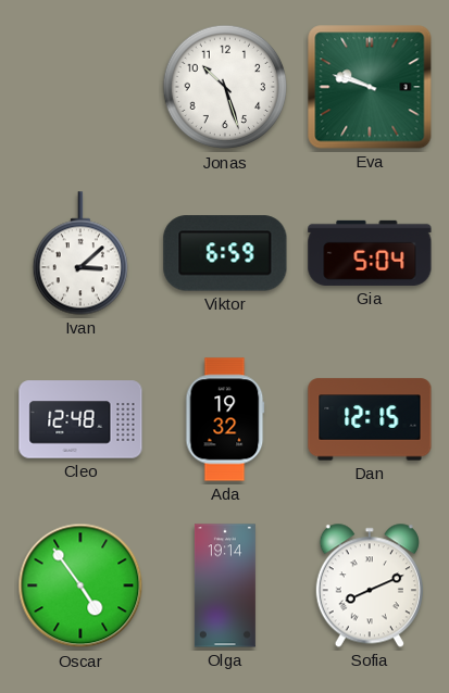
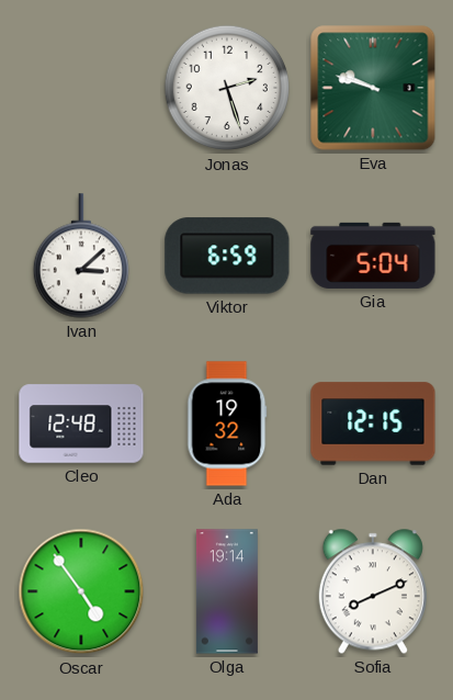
Jonas: 10:27 -> 2:27
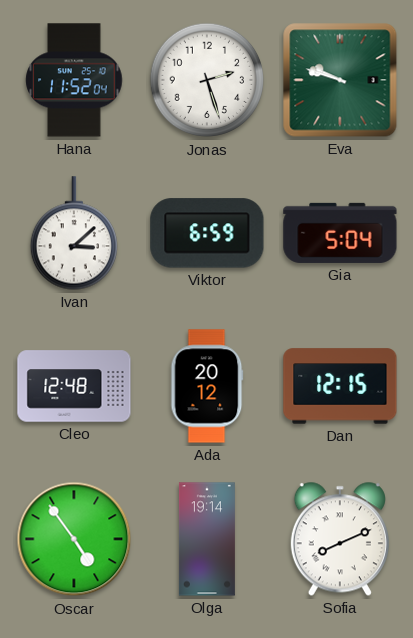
Hana: none -> 11:52
Ada: 19:32 -> 20:12
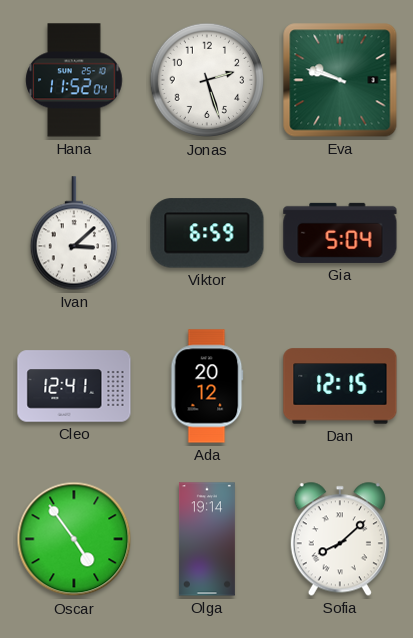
Cleo: 12:48 -> 12:41
Sofia: 8:11 -> 8:08
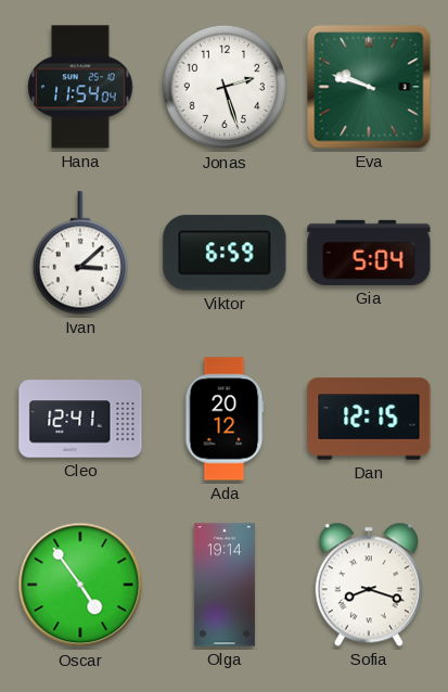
Hana: 11:52 -> 11:54
Sofia: 8:08 -> 8:18
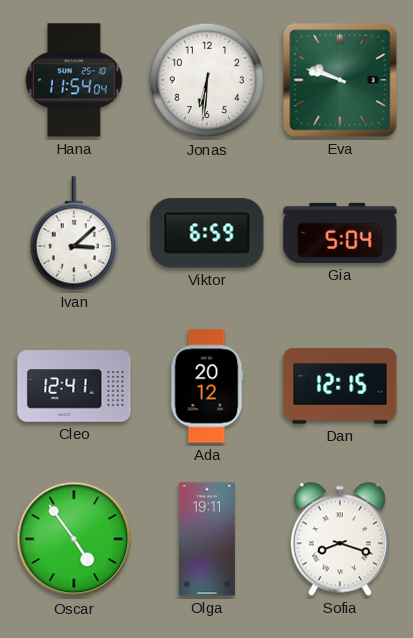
Jonas: 2:27 -> 6:31
Olga: 19:14 -> 19:11
